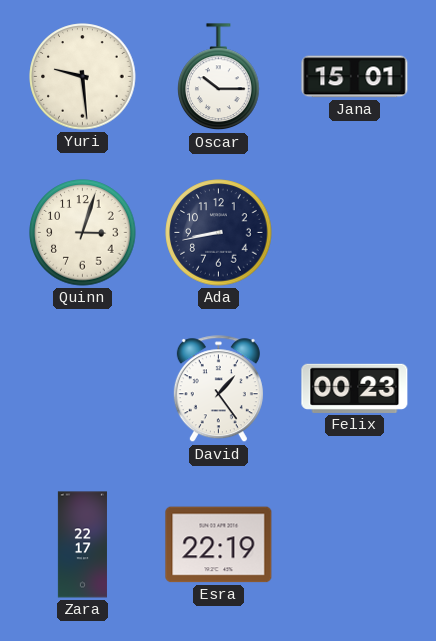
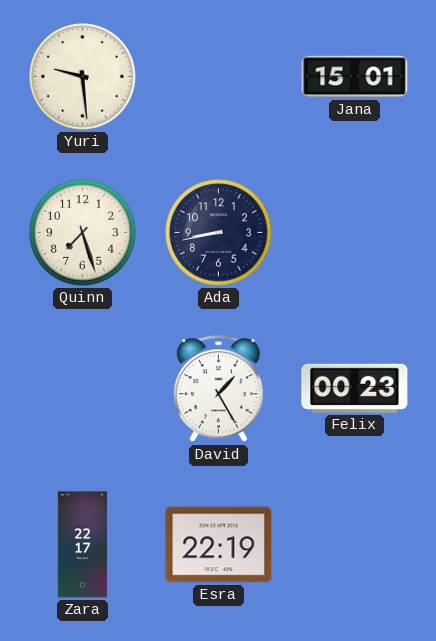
Oscar: 10:15 -> none
Quinn: 3:03 -> 7:27
David: 1:24 -> 1:25
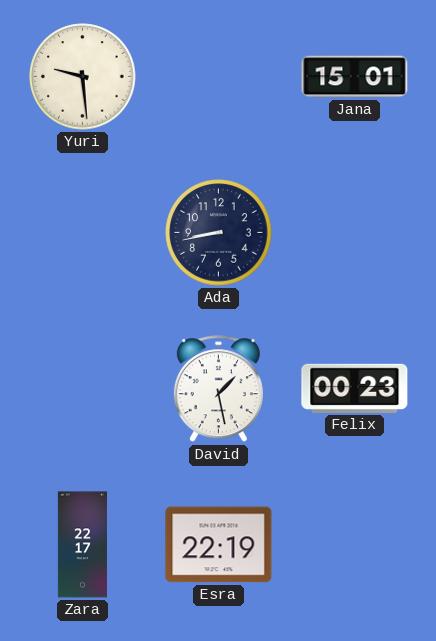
Quinn: 7:27 -> none
David: 1:25 -> 1:28
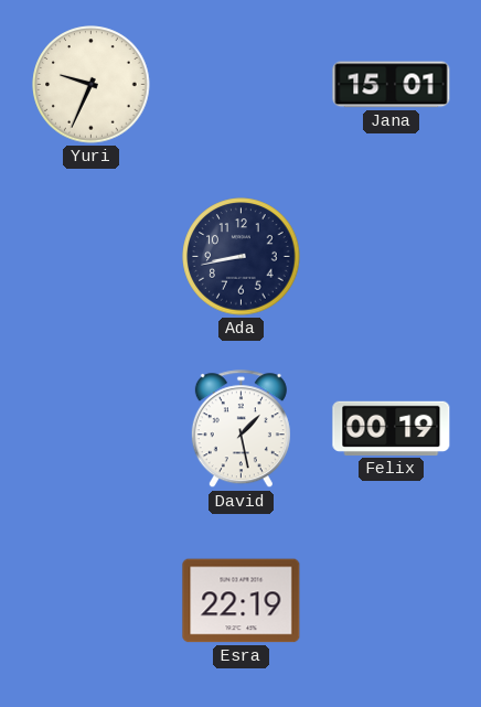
Yuri: 9:29 -> 9:34
Felix: 00:23 -> 00:19
Zara: 22:17 -> none
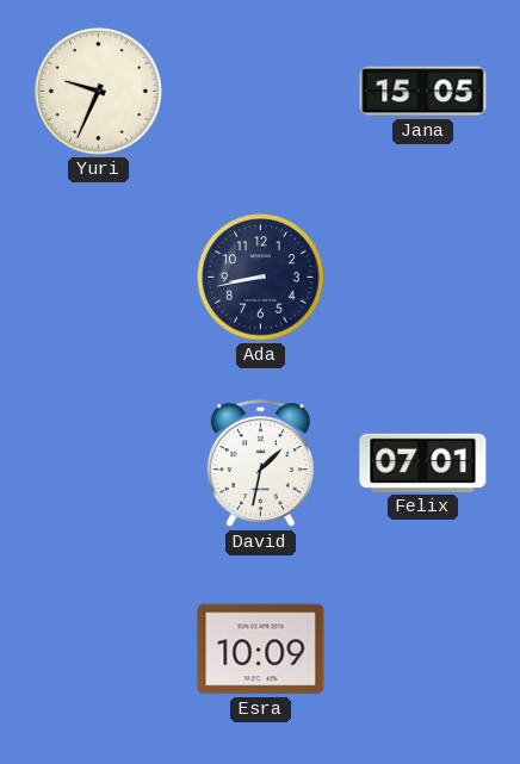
Jana: 15:01 -> 15:05
David: 1:28 -> 1:32
Felix: 00:19 -> 07:01
Esra: 22:19 -> 10:09
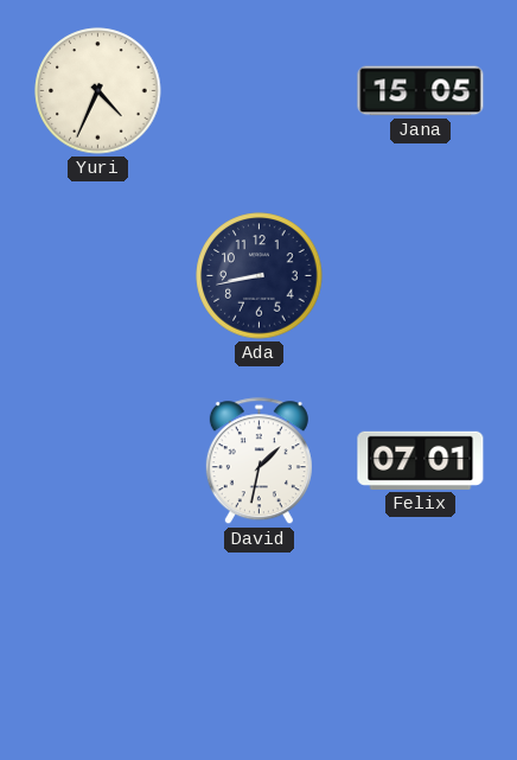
Yuri: 9:34 -> 4:34
Esra: 10:09 -> none
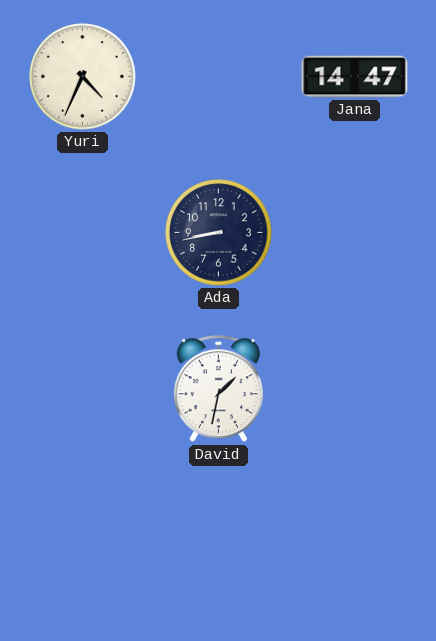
Jana: 15:05 -> 14:47
Felix: 07:01 -> none
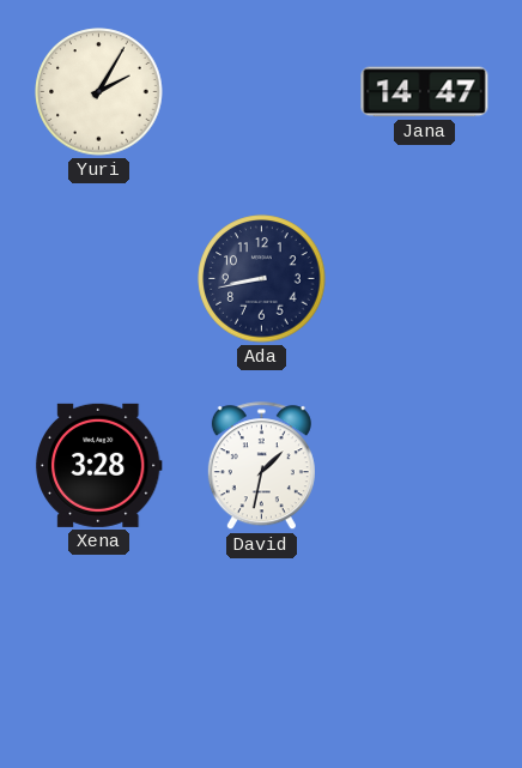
Yuri: 4:34 -> 2:05
Xena: none -> 3:28
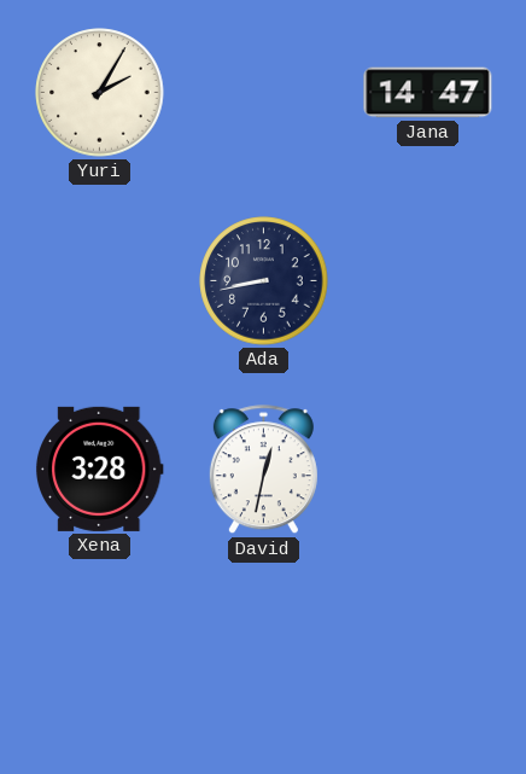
David: 1:32 -> 12:32
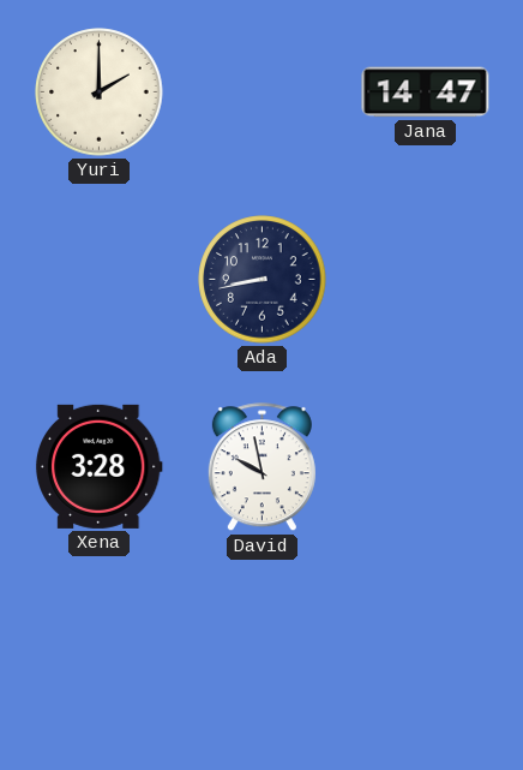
Yuri: 2:05 -> 2:00
David: 12:32 -> 9:58
